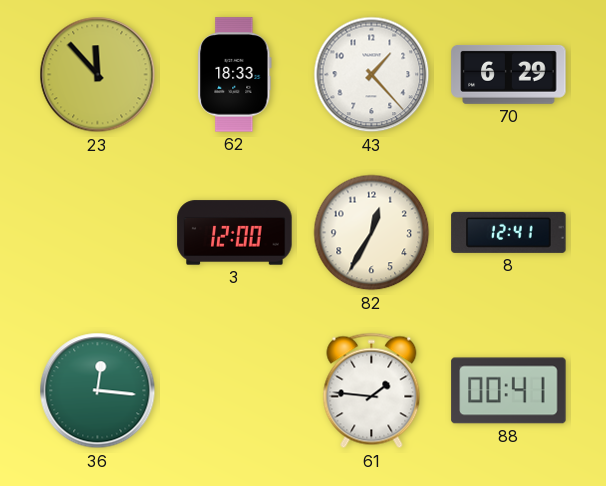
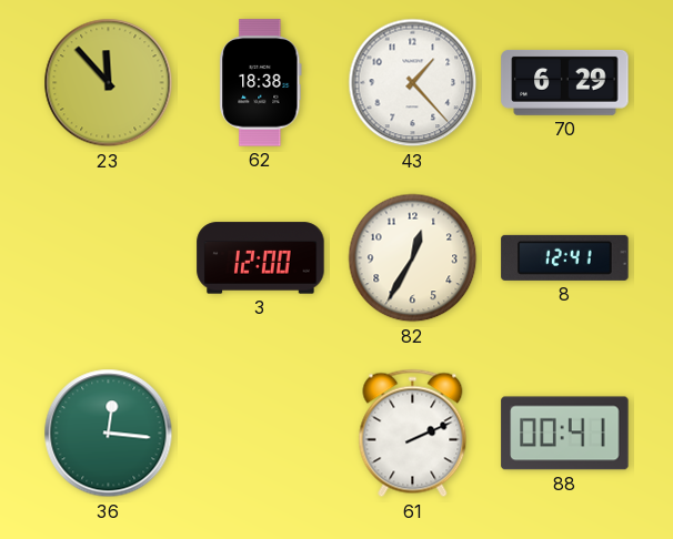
62: 18:33 -> 18:38
61: 1:46 -> 2:11
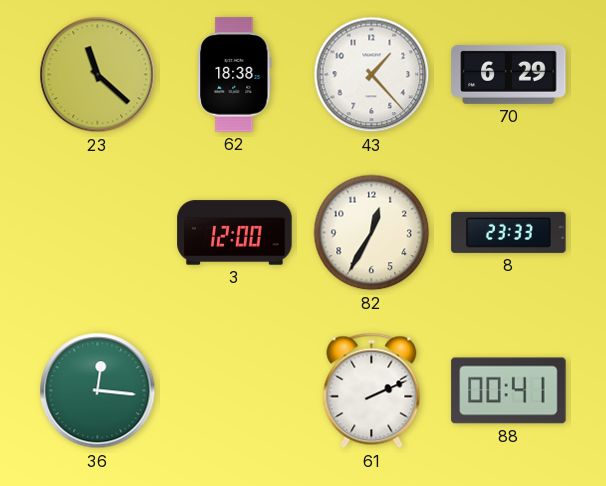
23: 11:53 -> 11:22
8: 12:41 -> 23:33
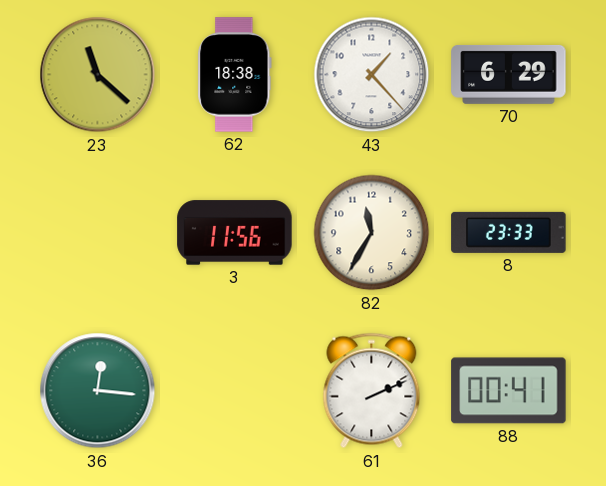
3: 12:00 -> 11:56
82: 12:35 -> 11:35
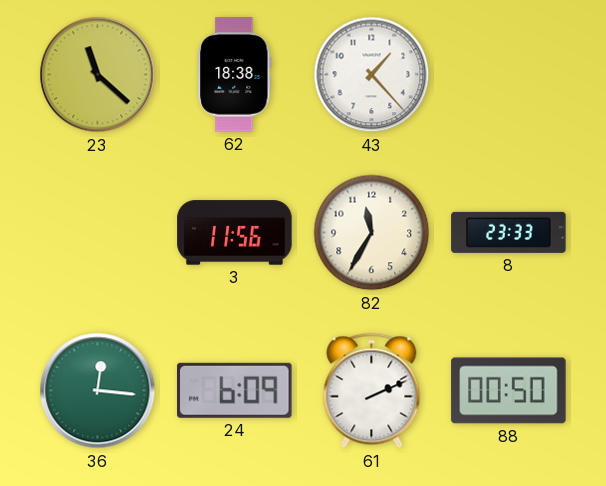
70: 6:29 -> none
24: none -> 6:09
88: 00:41 -> 00:50
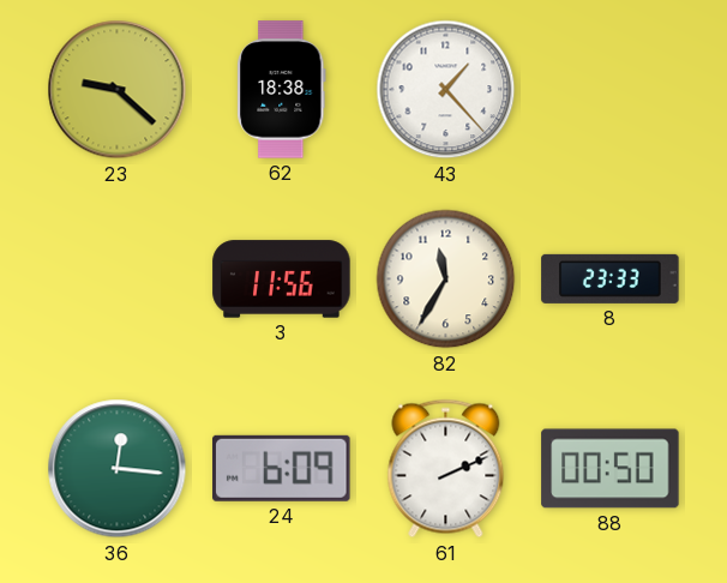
23: 11:22 -> 9:22
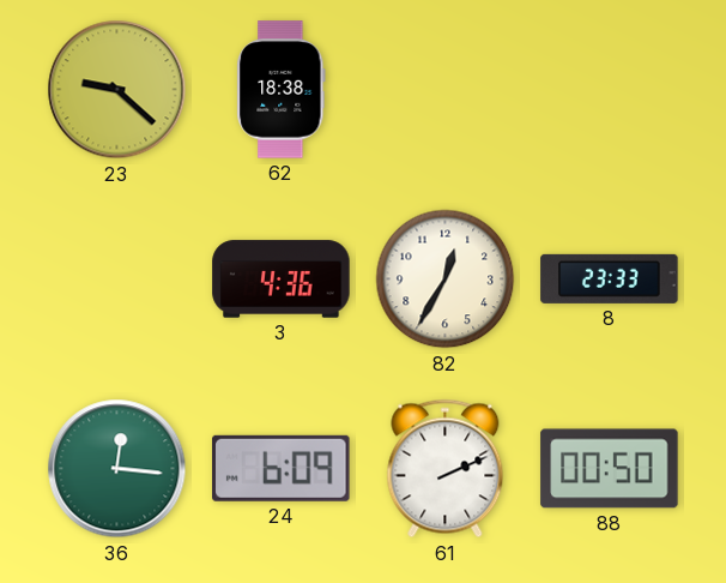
43: 1:23 -> none
3: 11:56 -> 4:36
82: 11:35 -> 12:35
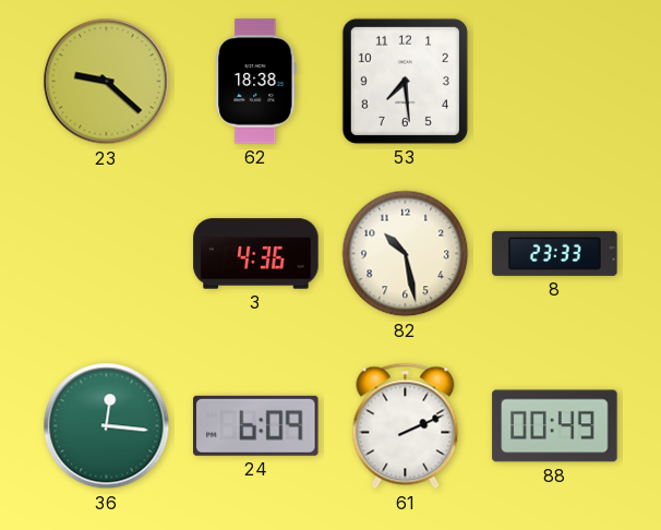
53: none -> 7:29
82: 12:35 -> 10:28
88: 00:50 -> 00:49
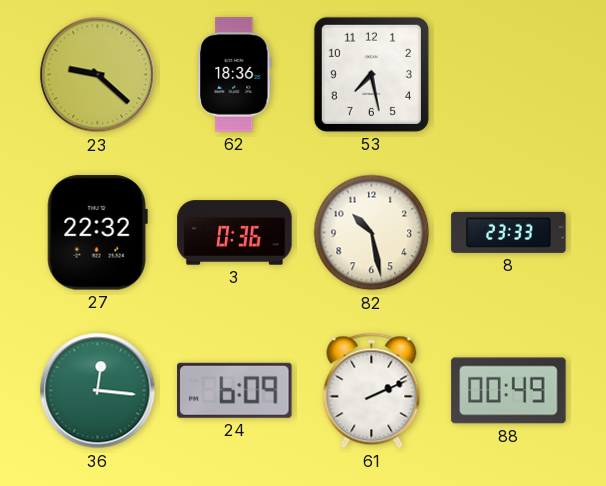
62: 18:38 -> 18:36
53: 7:29 -> 7:28
27: none -> 22:32
3: 4:36 -> 0:36
